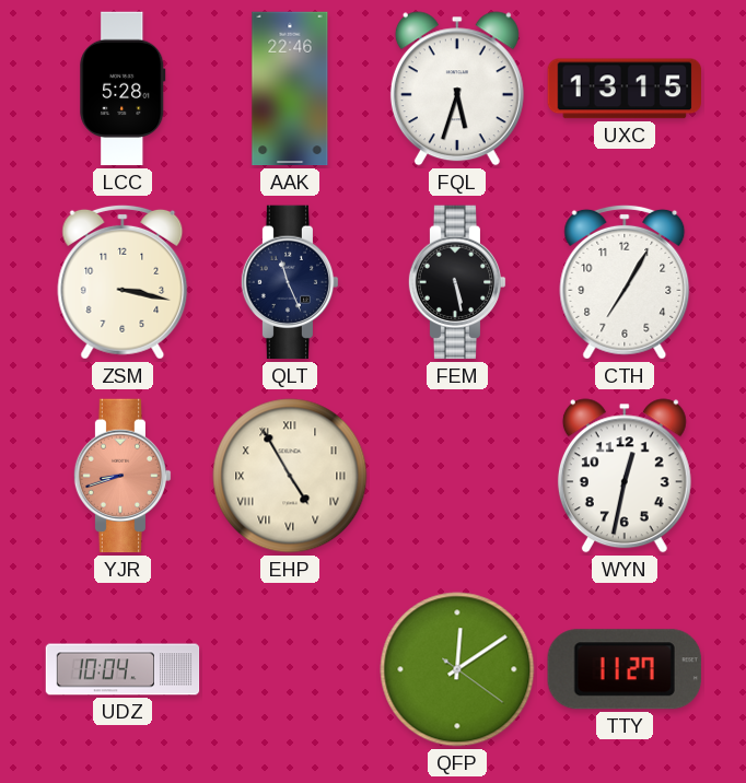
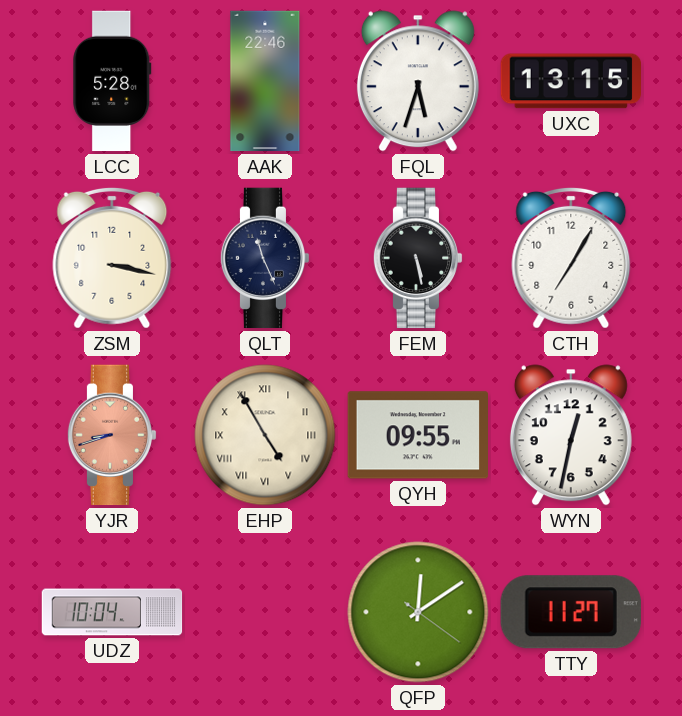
QYH: none -> 09:55
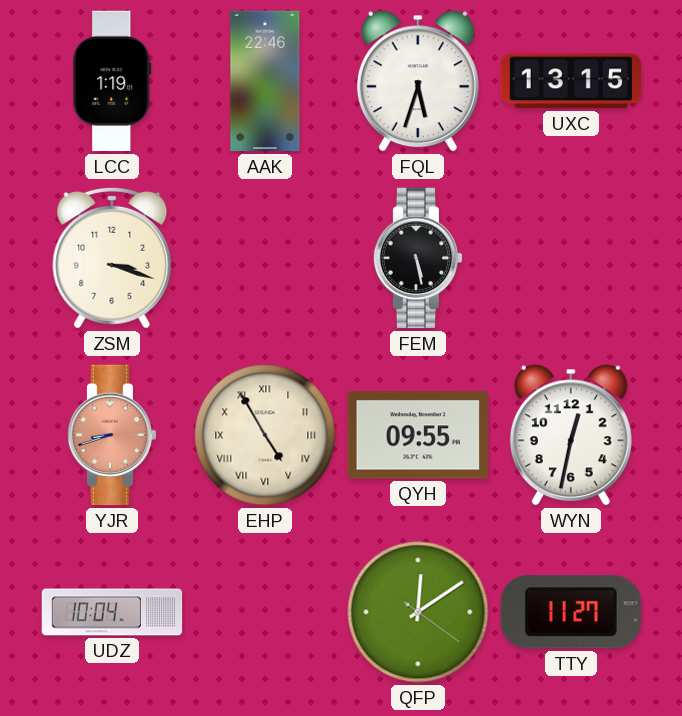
LCC: 5:28 -> 1:19
ZSM: 3:17 -> 3:18
QLT: 11:26 -> none
CTH: 7:05 -> none
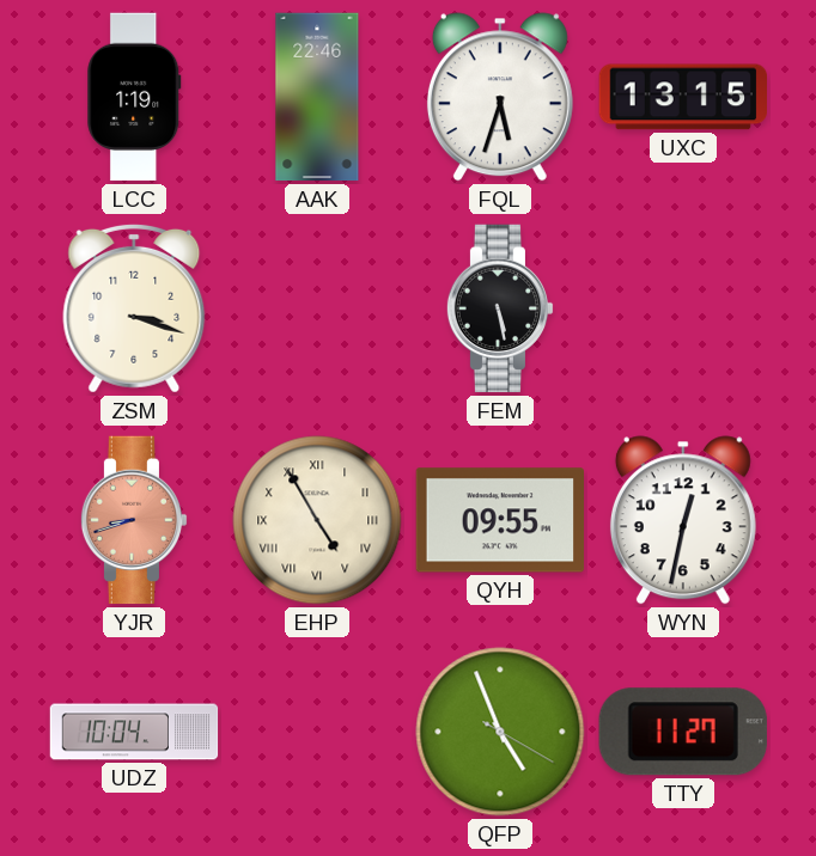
QFP: 12:09 -> 4:56
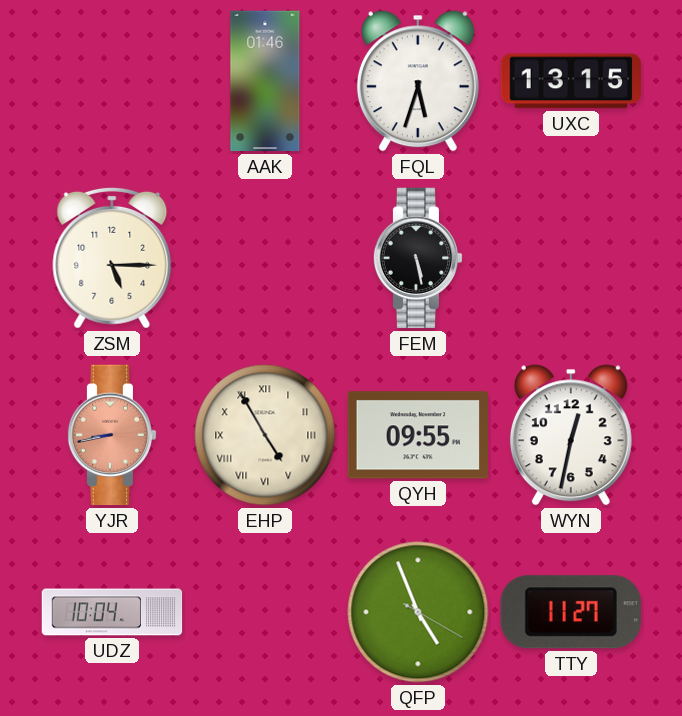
LCC: 1:19 -> none
AAK: 22:46 -> 01:46
ZSM: 3:18 -> 5:15
YJR: 8:42 -> 8:43
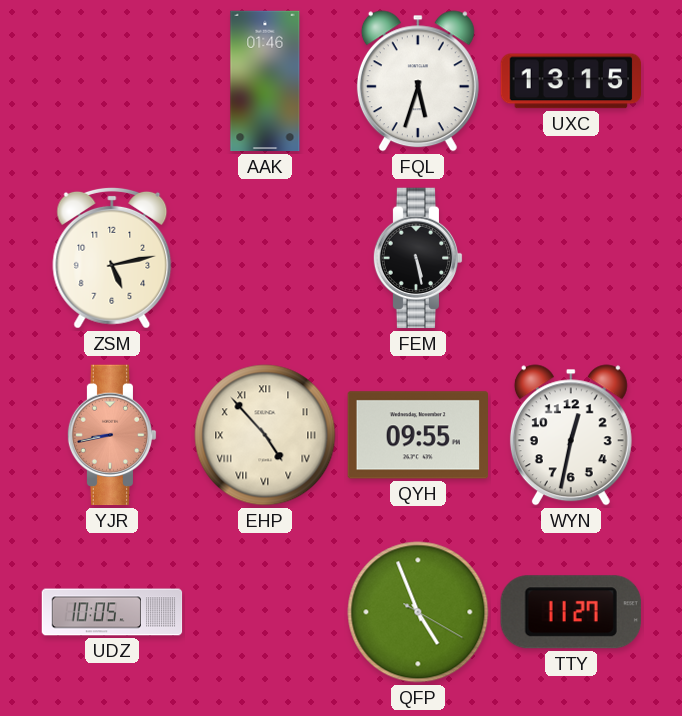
ZSM: 5:15 -> 5:13
EHP: 4:55 -> 4:53
UDZ: 10:04 -> 10:05
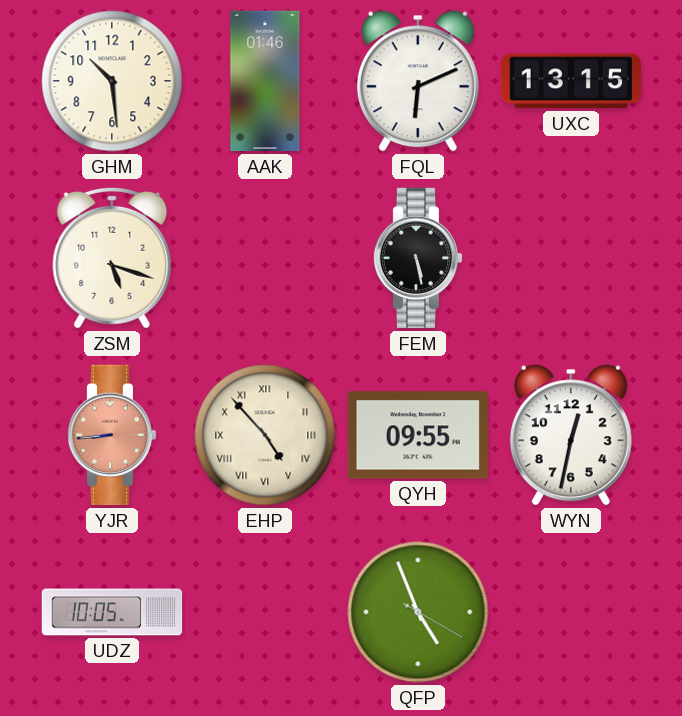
GHM: none -> 10:29
FQL: 5:33 -> 6:11
ZSM: 5:13 -> 5:18
YJR: 8:43 -> 8:44
TTY: 11:27 -> none
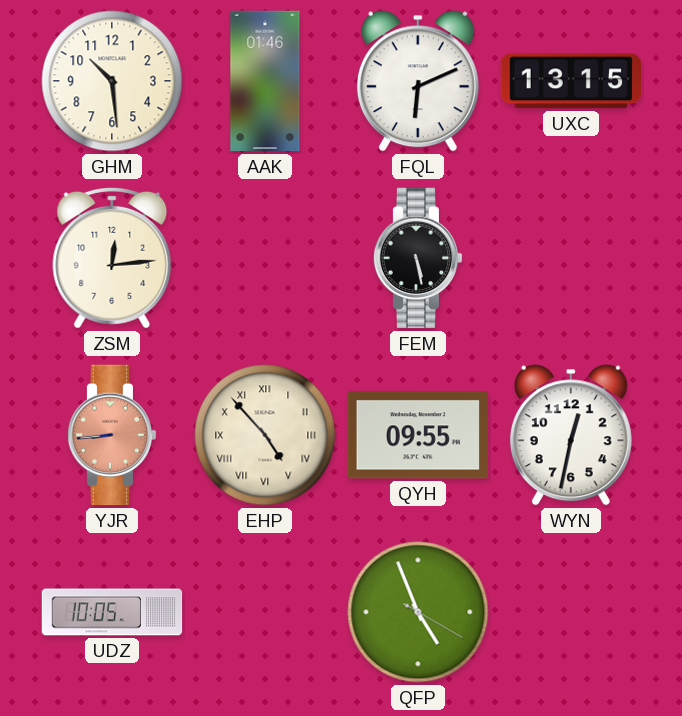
ZSM: 5:18 -> 12:14
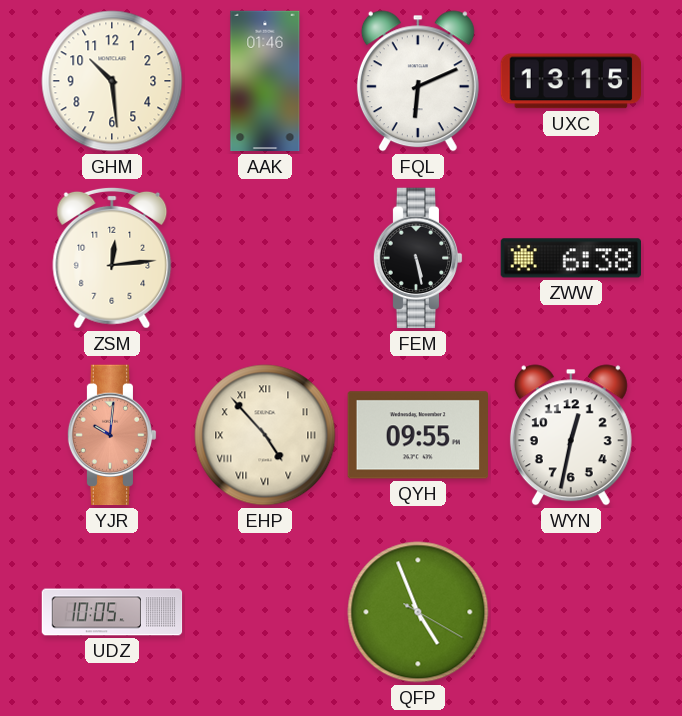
ZWW: none -> 6:38
YJR: 8:44 -> 10:01
